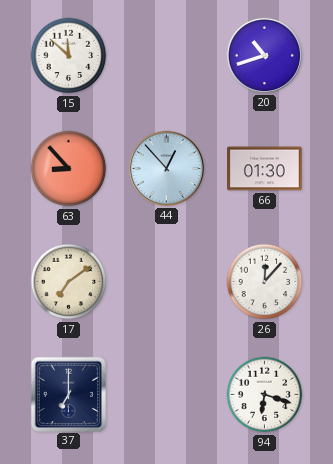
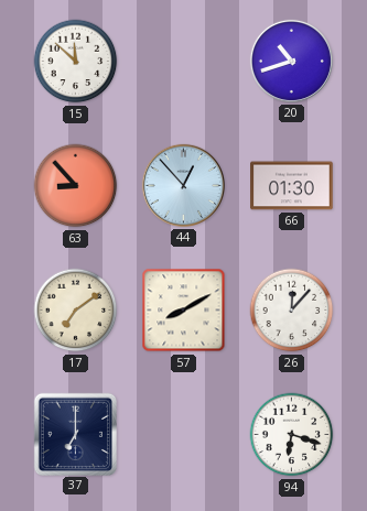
57: none -> 8:10
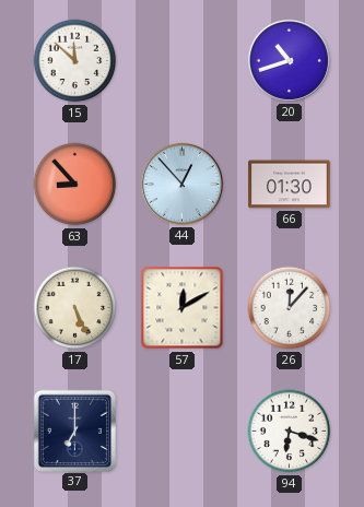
17: 7:09 -> 5:26
57: 8:10 -> 12:10
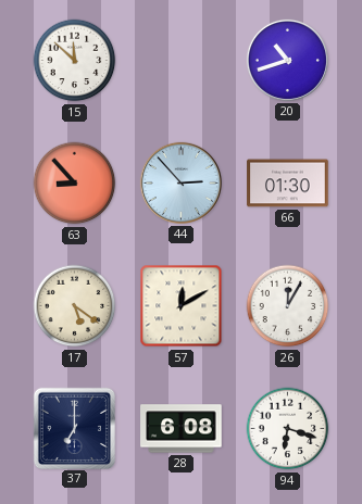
44: 12:53 -> 2:53
17: 5:26 -> 5:21
26: 12:07 -> 12:05
28: none -> 6:08
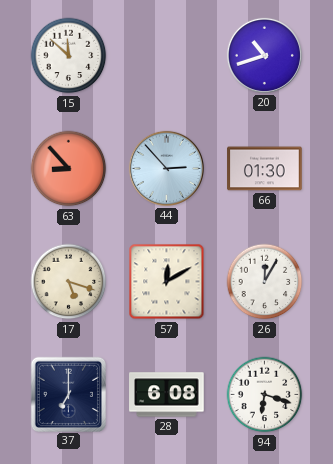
17: 5:21 -> 5:18
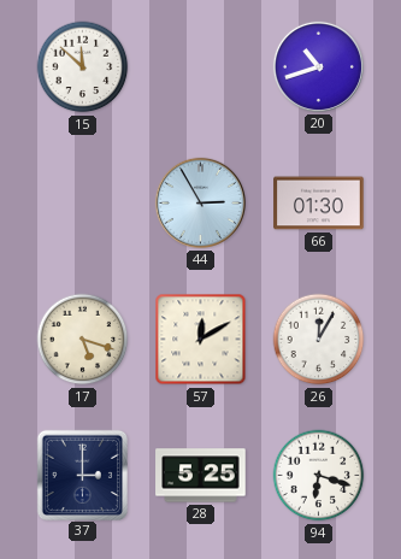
63: 8:53 -> none
44: 2:53 -> 2:55
37: 7:00 -> 3:00
28: 6:08 -> 5:25
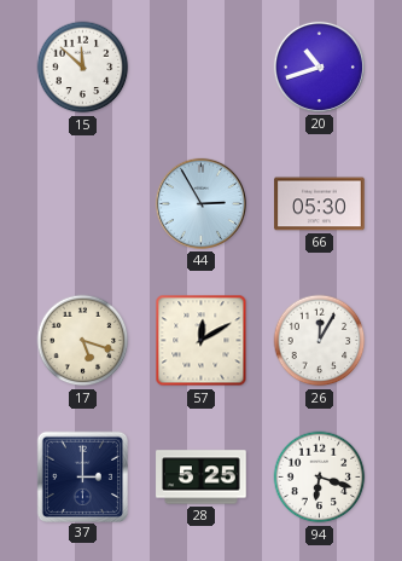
66: 01:30 -> 05:30
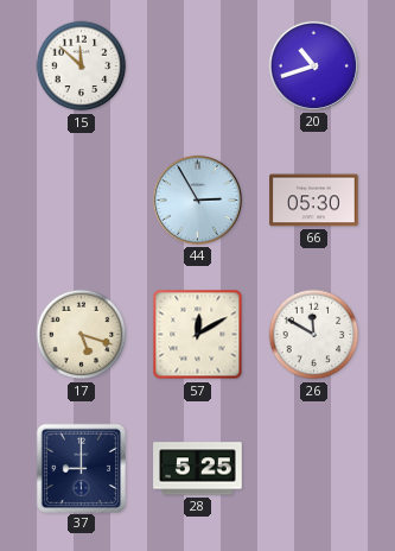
26: 12:05 -> 11:50
37: 3:00 -> 9:00
94: 6:18 -> none
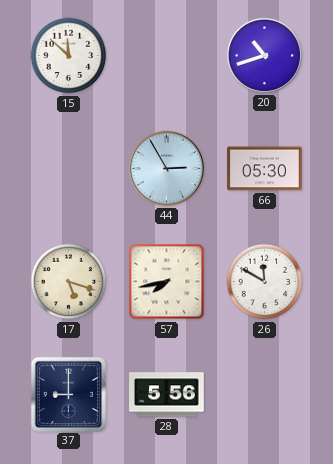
57: 12:10 -> 7:43
28: 5:25 -> 5:56
